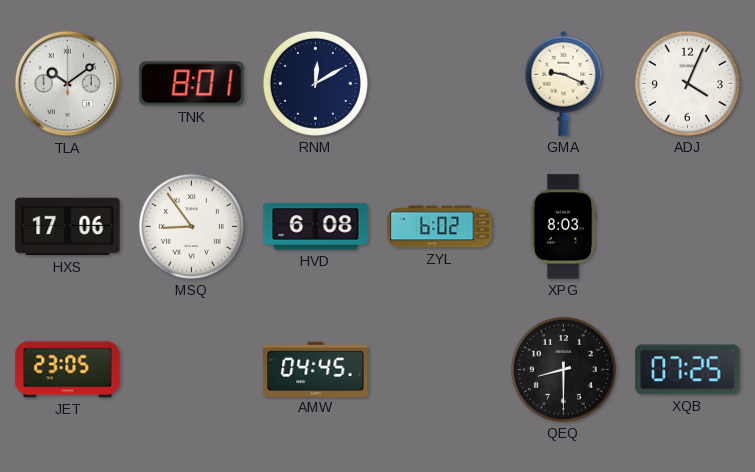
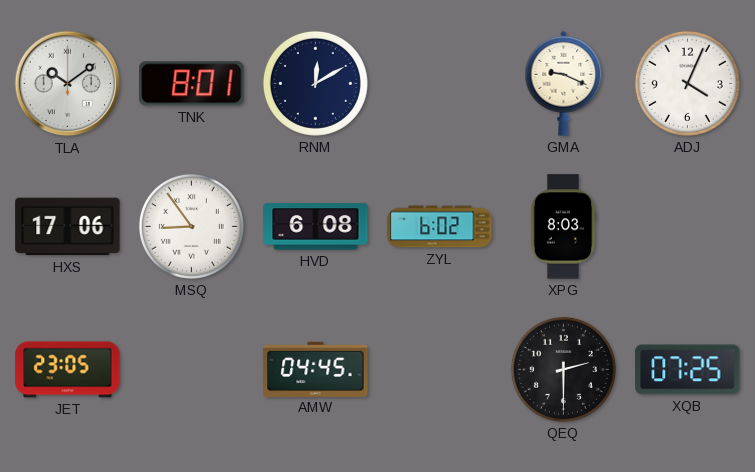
QEQ: 8:30 -> 2:30
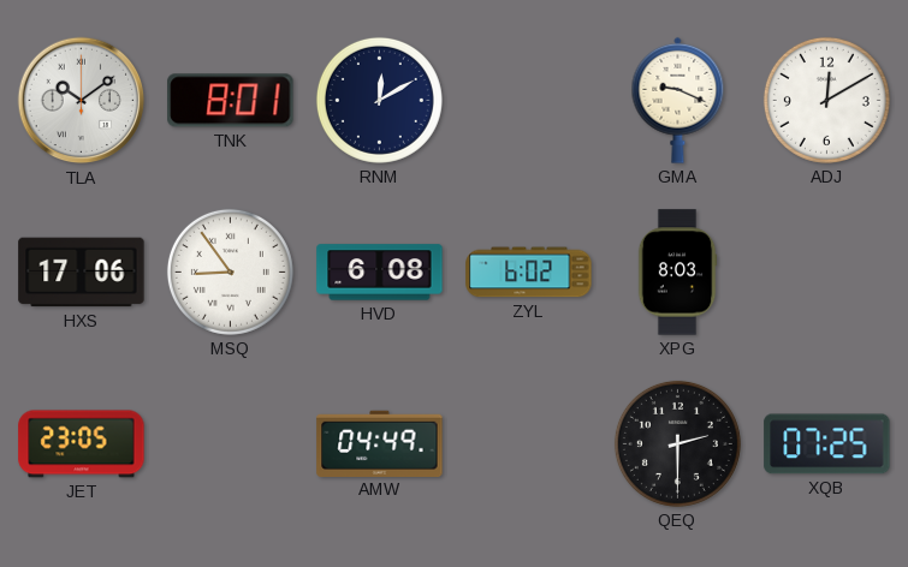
ADJ: 4:04 -> 12:10
AMW: 04:45 -> 04:49
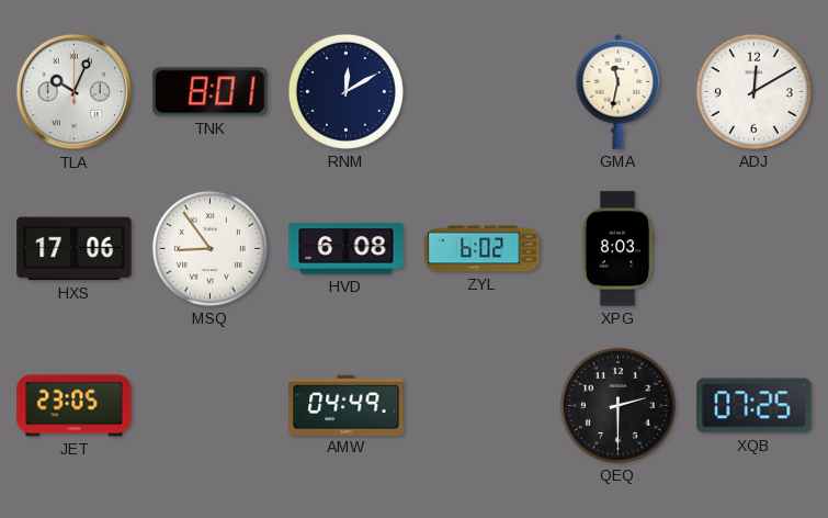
TLA: 10:09 -> 10:04
GMA: 9:19 -> 11:32
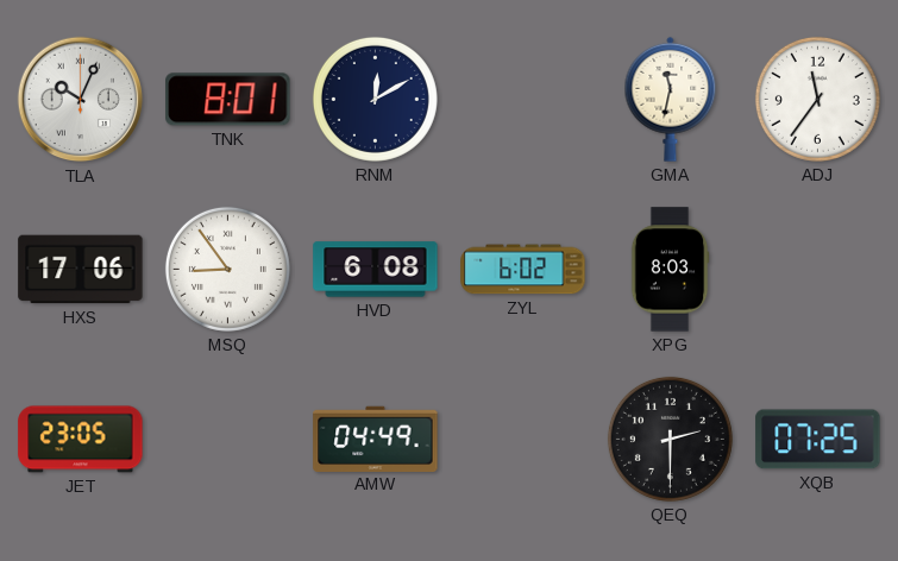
ADJ: 12:10 -> 11:36
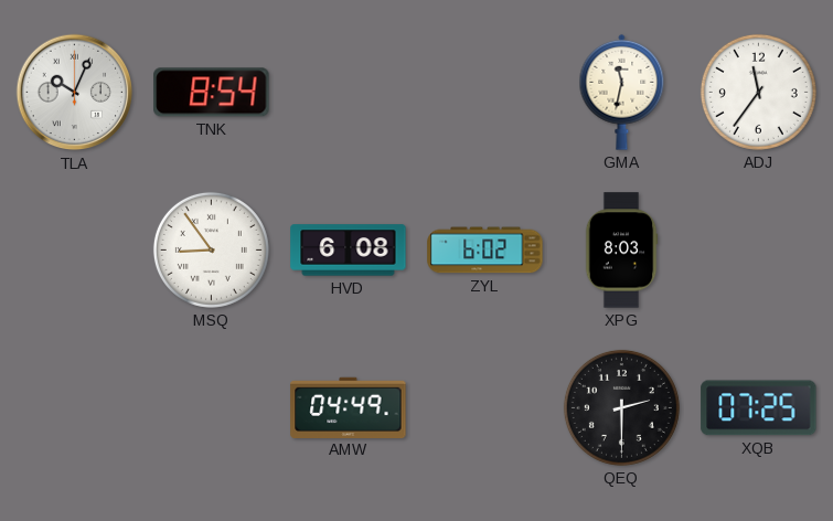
TNK: 8:01 -> 8:54
RNM: 12:10 -> none
HXS: 17:06 -> none
JET: 23:05 -> none
